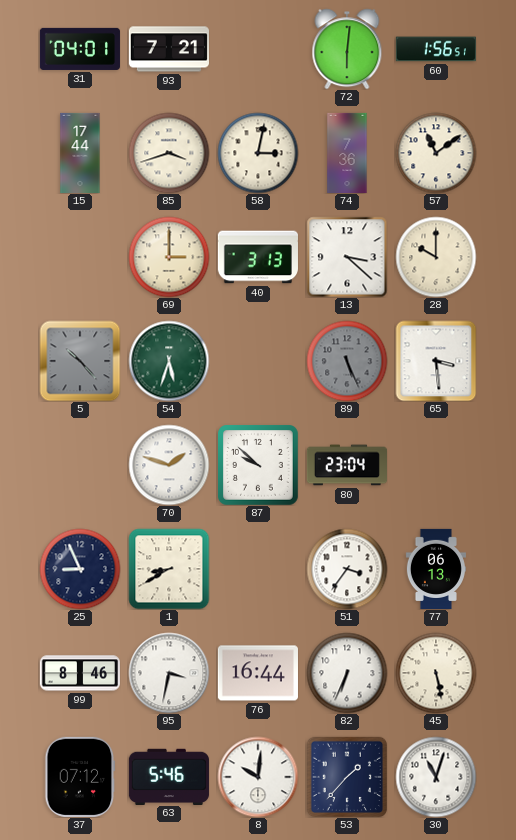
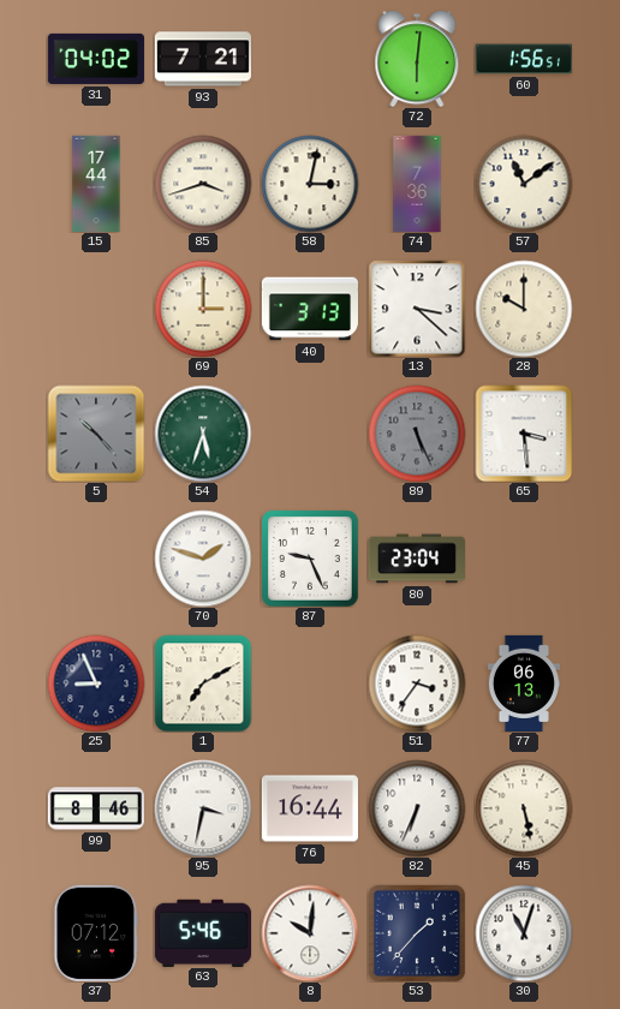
31: 04:01 -> 04:02
87: 9:52 -> 9:26
1: 8:40 -> 7:10
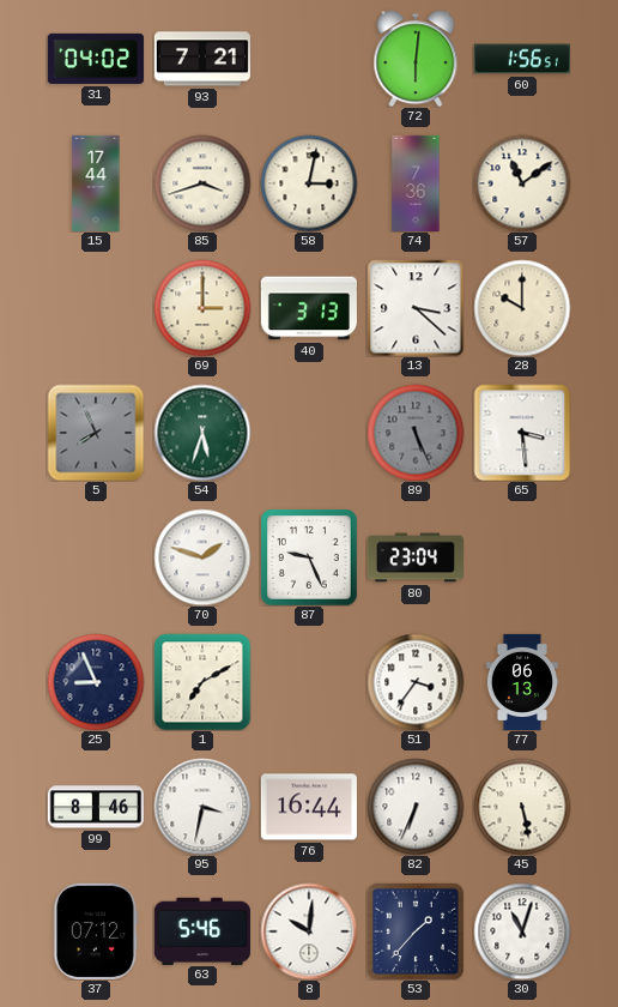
5: 10:23 -> 7:56
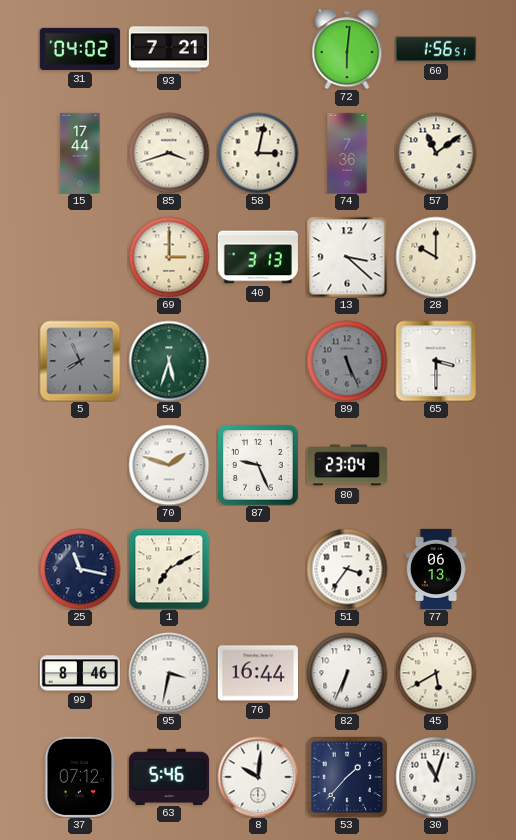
65: 3:29 -> 3:30
25: 8:56 -> 11:17
45: 5:28 -> 5:40
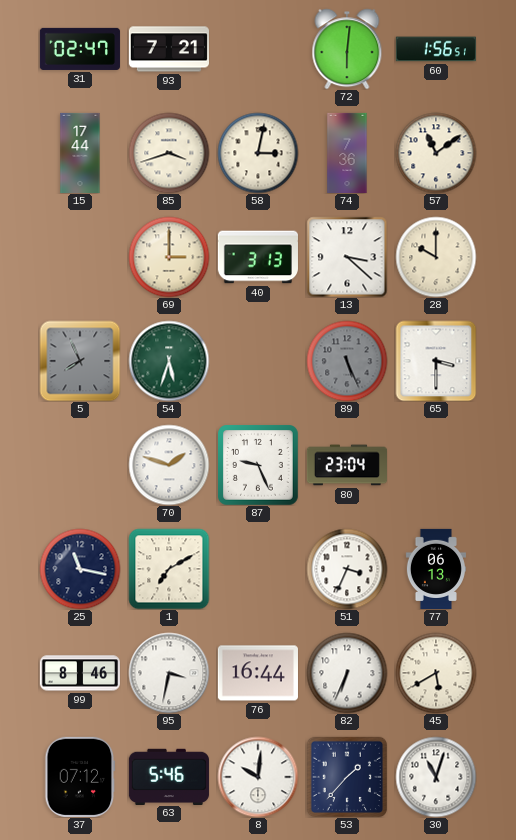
31: 04:02 -> 02:47
51: 3:36 -> 3:34
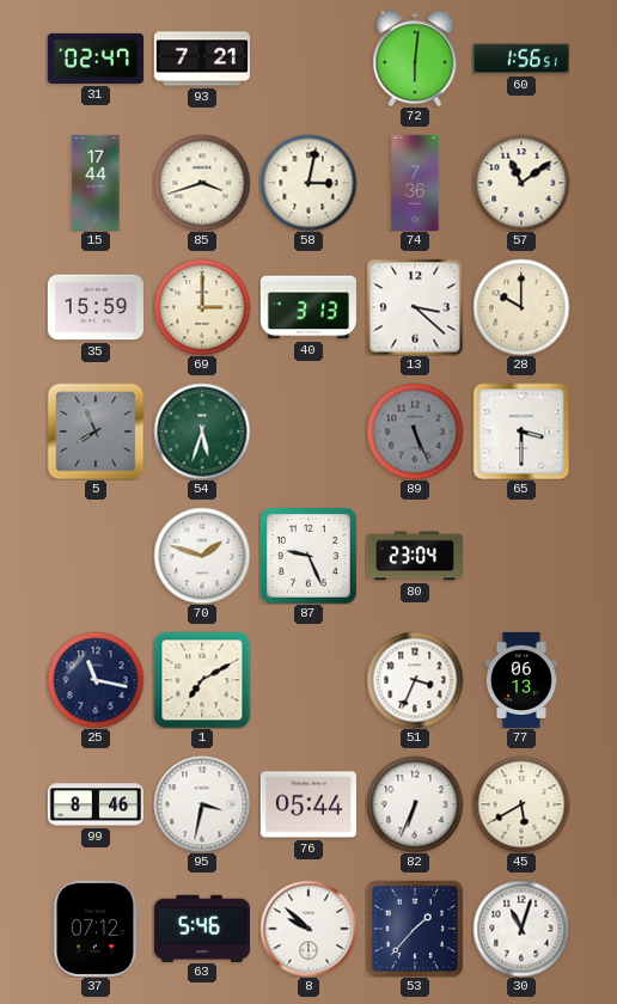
35: none -> 15:59
76: 16:44 -> 05:44
8: 10:01 -> 9:52
